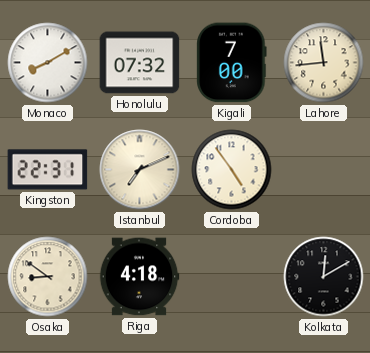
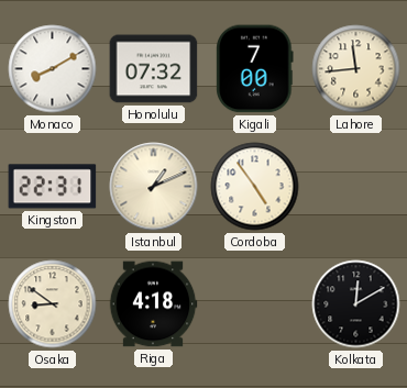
Istanbul: 7:11 -> 1:11
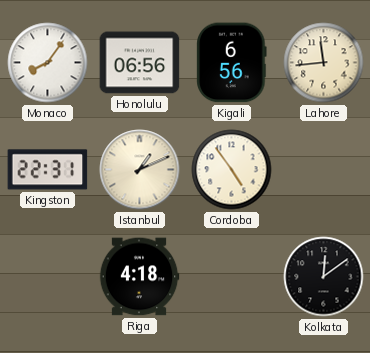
Monaco: 8:10 -> 8:06
Honolulu: 07:32 -> 06:56
Kigali: 7:00 -> 6:56
Osaka: 8:51 -> none
Kolkata: 12:10 -> 12:09
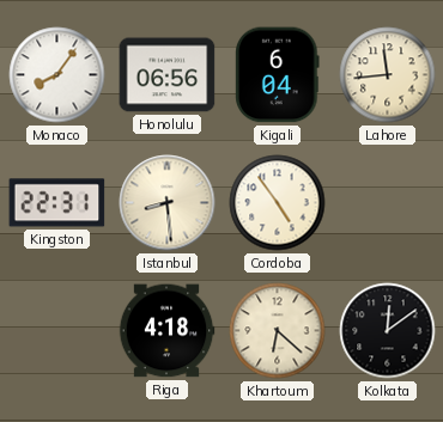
Kigali: 6:56 -> 6:04
Istanbul: 1:11 -> 8:29
Khartoum: none -> 6:22
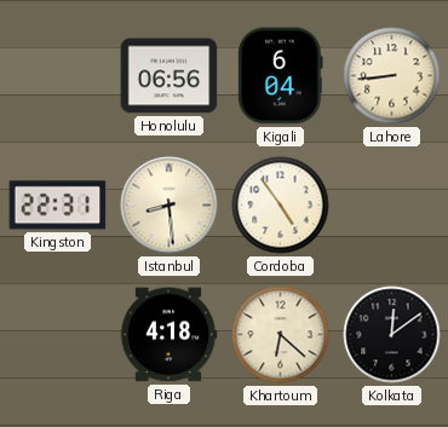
Monaco: 8:06 -> none
Lahore: 11:44 -> 8:44
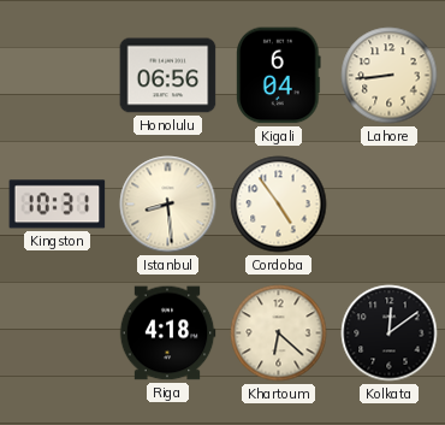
Kingston: 22:31 -> 10:31
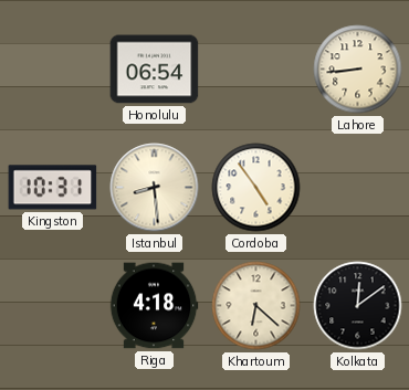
Honolulu: 06:56 -> 06:54
Kigali: 6:04 -> none
